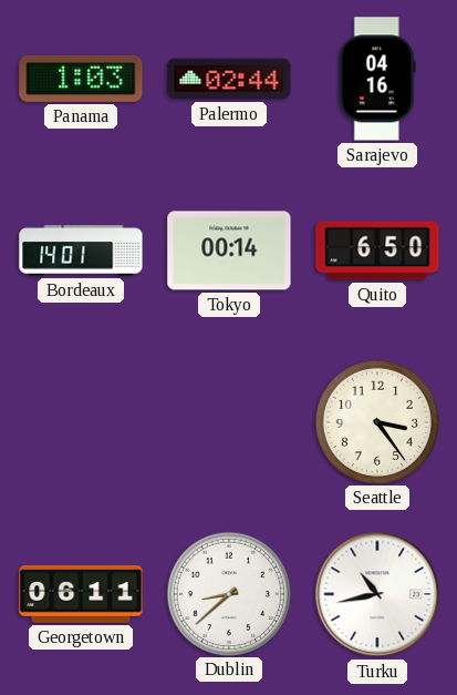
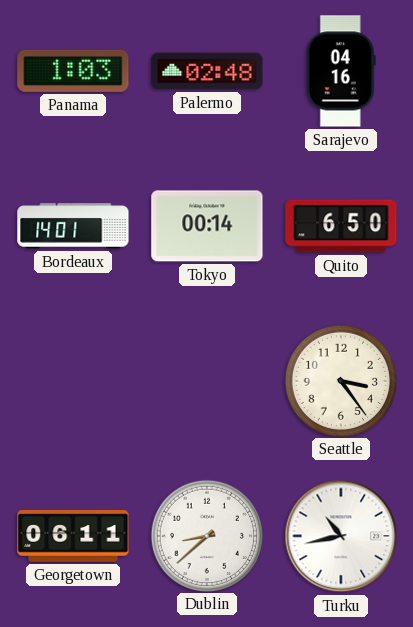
Palermo: 02:44 -> 02:48
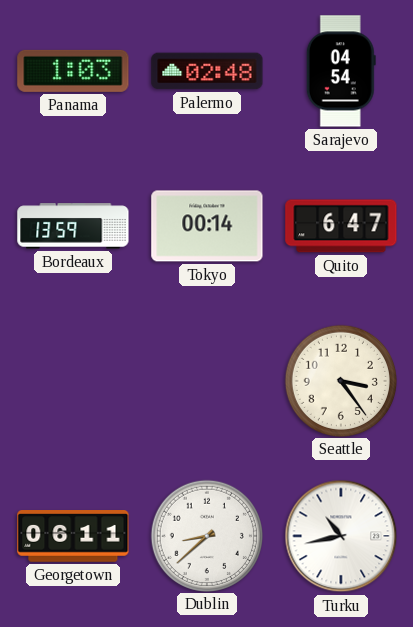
Sarajevo: 04:16 -> 04:54
Bordeaux: 14:01 -> 13:59
Quito: 6:50 -> 6:47
